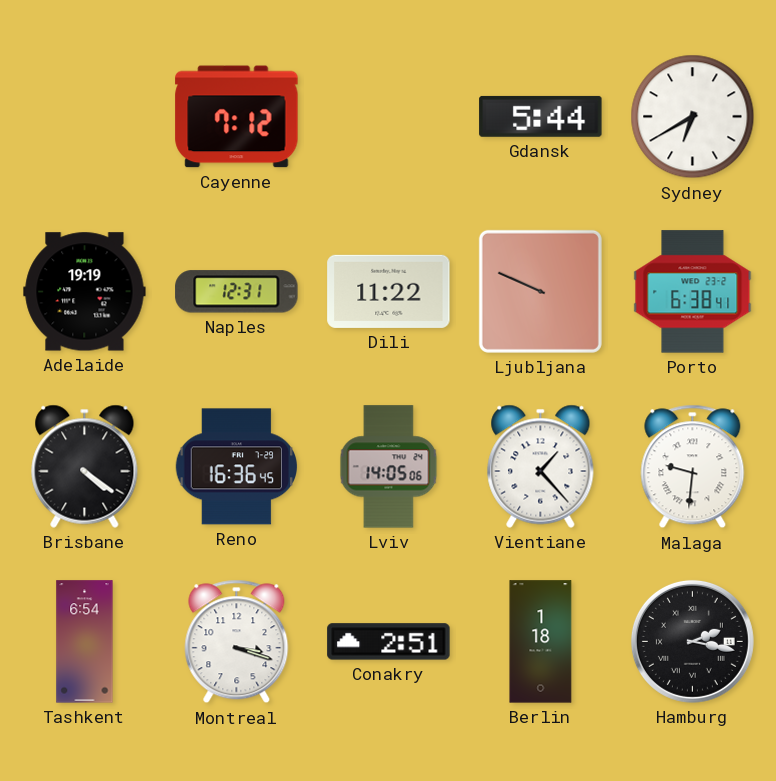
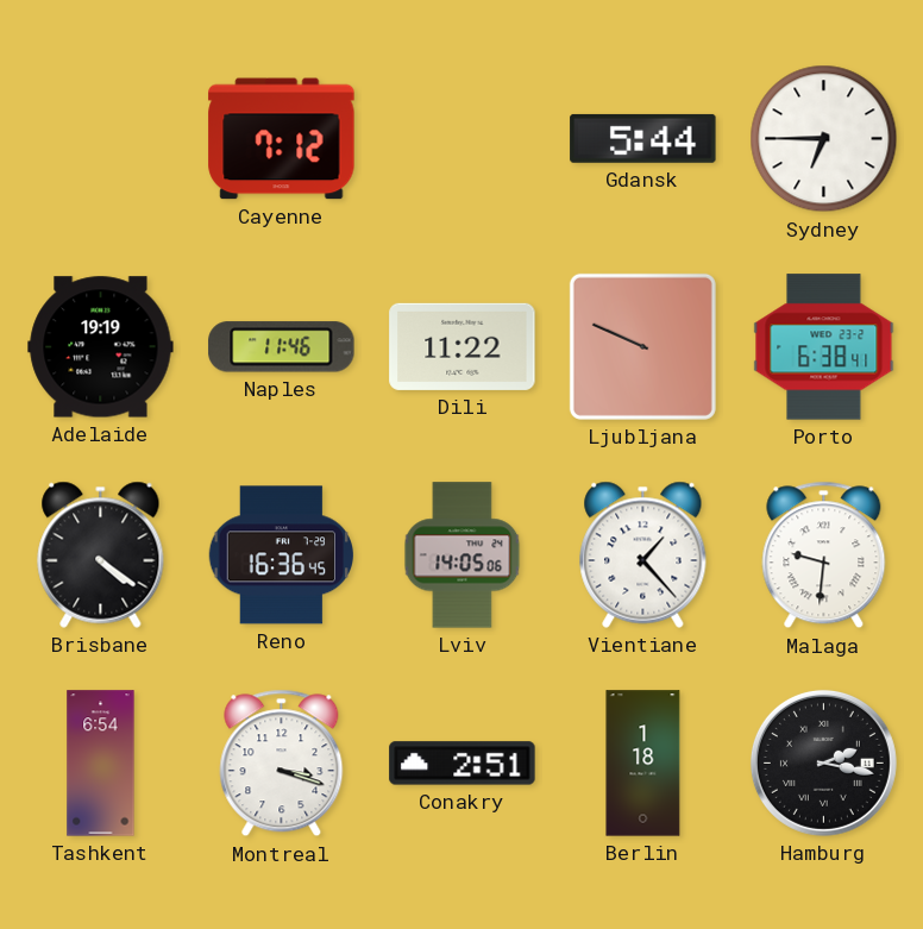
Sydney: 6:40 -> 6:45
Naples: 12:31 -> 11:46
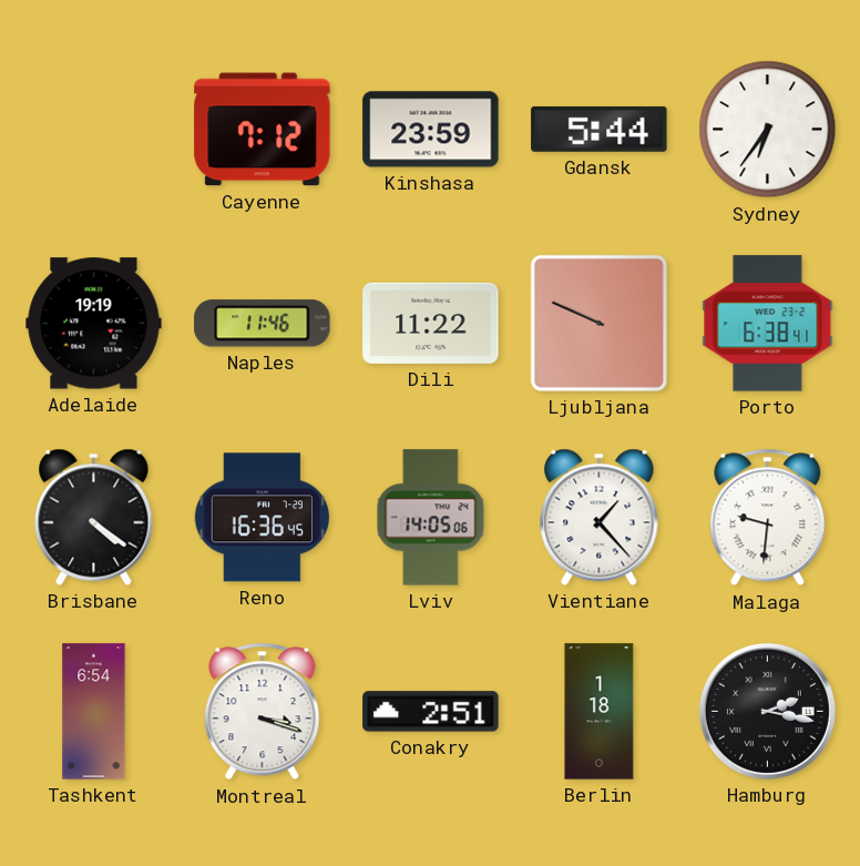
Kinshasa: none -> 23:59
Sydney: 6:45 -> 6:36
